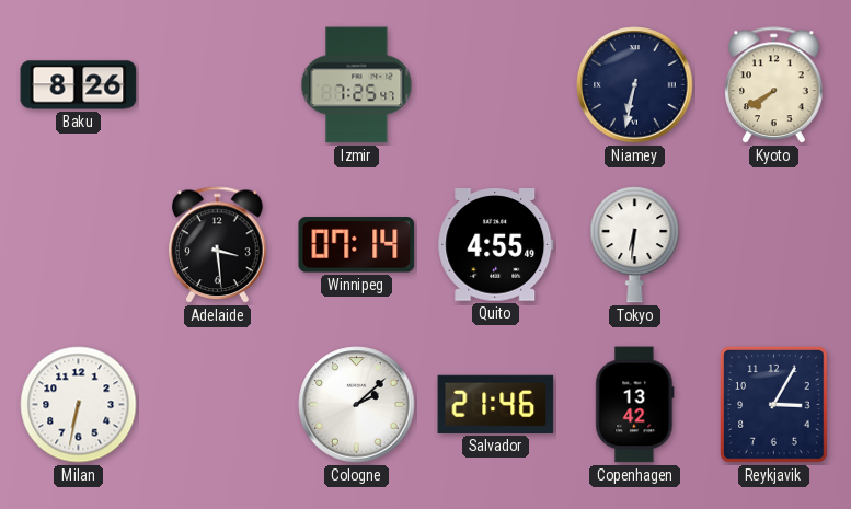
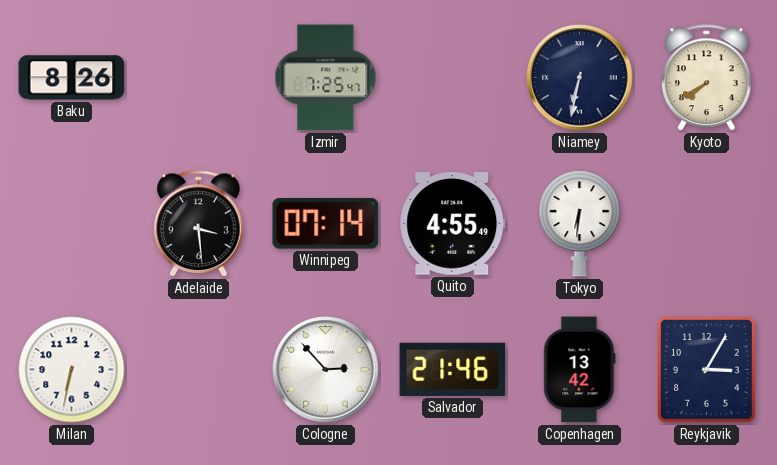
Cologne: 2:08 -> 2:53
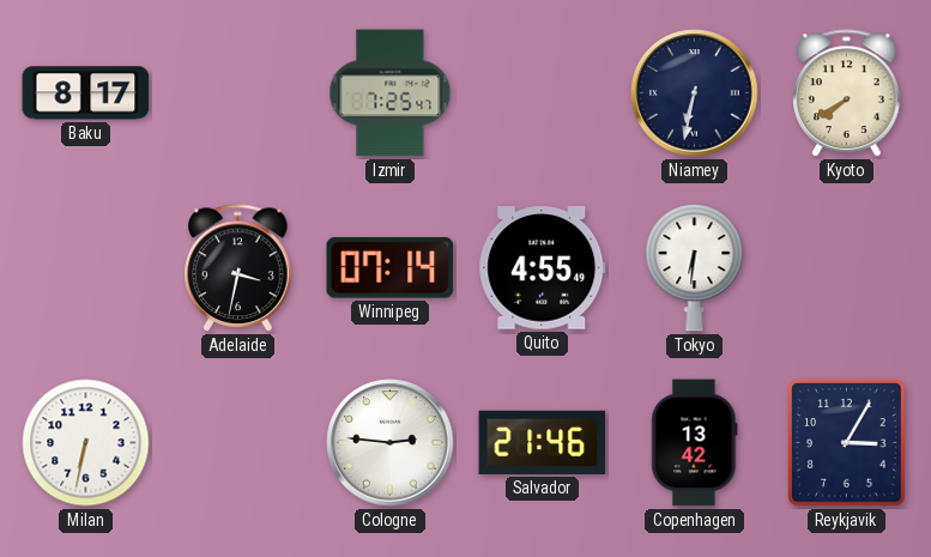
Baku: 8:26 -> 8:17
Adelaide: 3:29 -> 3:32
Cologne: 2:53 -> 2:46
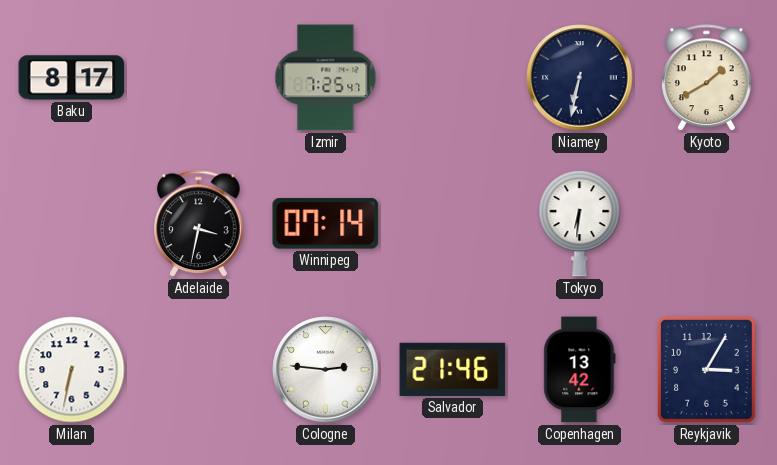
Kyoto: 7:40 -> 1:40
Quito: 4:55 -> none
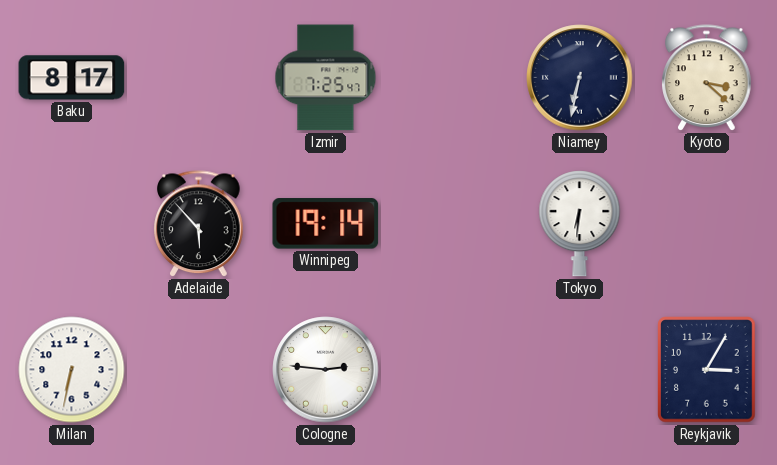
Kyoto: 1:40 -> 3:22
Adelaide: 3:32 -> 5:53
Winnipeg: 07:14 -> 19:14
Salvador: 21:46 -> none
Copenhagen: 13:42 -> none
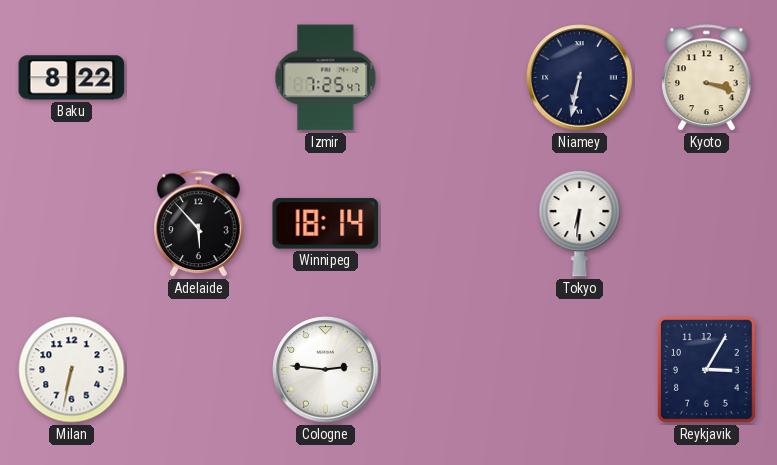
Baku: 8:17 -> 8:22
Kyoto: 3:22 -> 3:18
Winnipeg: 19:14 -> 18:14
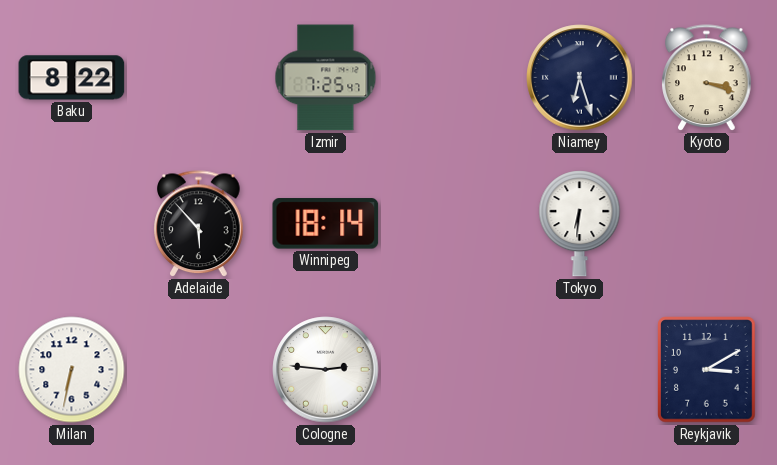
Niamey: 6:32 -> 6:27
Reykjavik: 3:05 -> 3:10
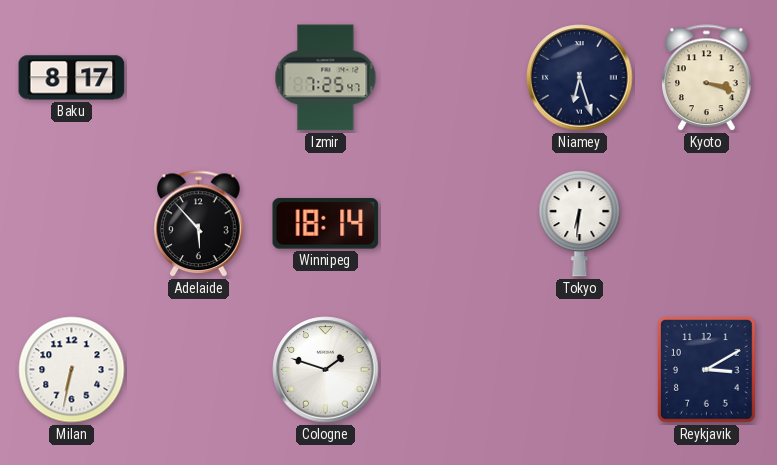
Baku: 8:22 -> 8:17
Cologne: 2:46 -> 1:48
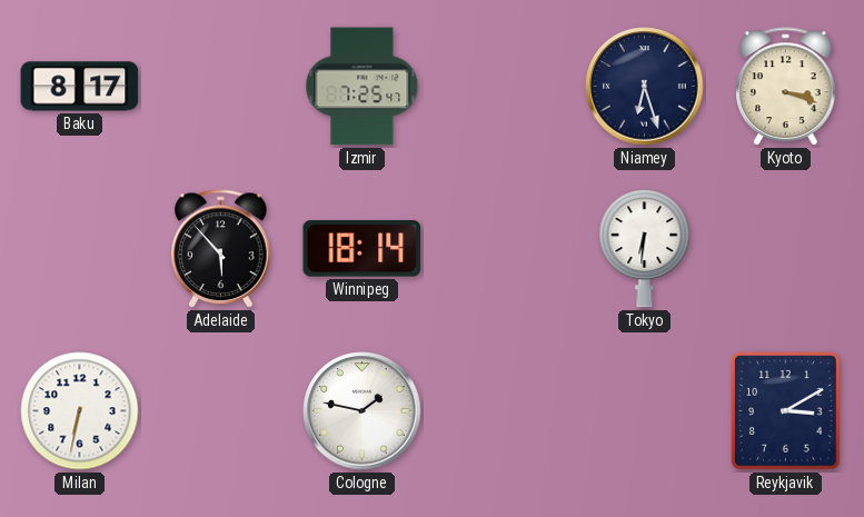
Cologne: 1:48 -> 1:47
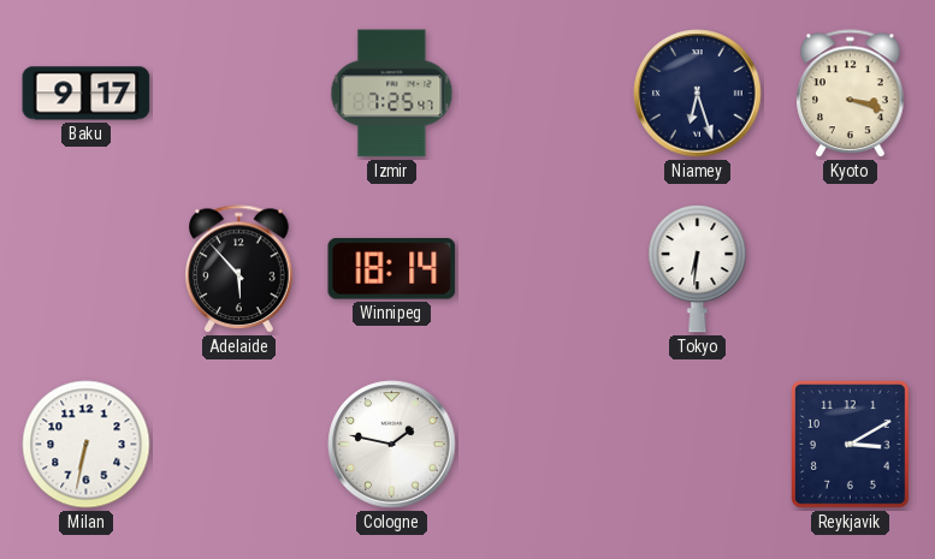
Baku: 8:17 -> 9:17
